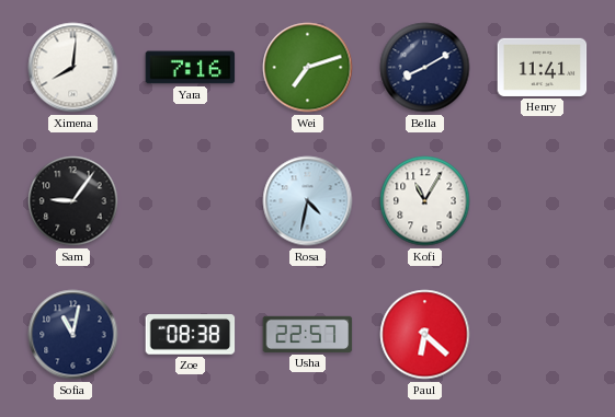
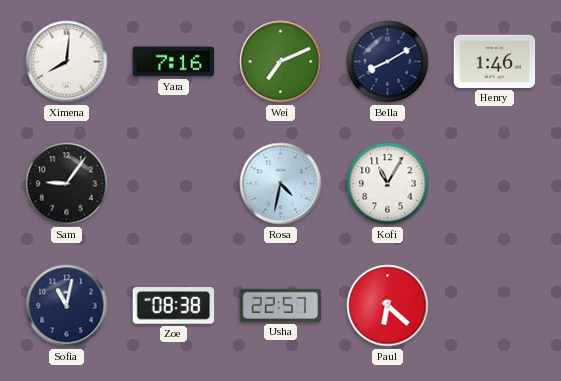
Wei: 7:12 -> 7:11
Henry: 11:41 -> 1:46
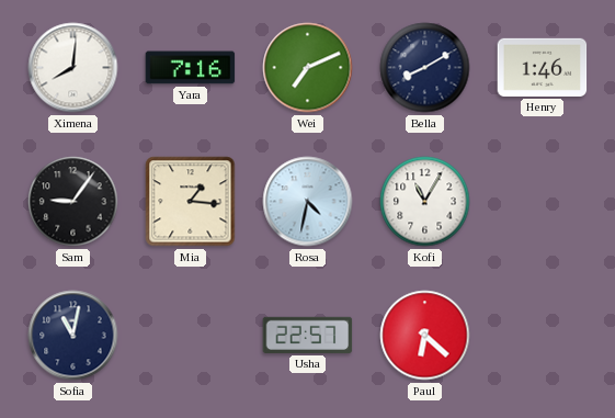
Mia: none -> 1:16
Zoe: 08:38 -> none
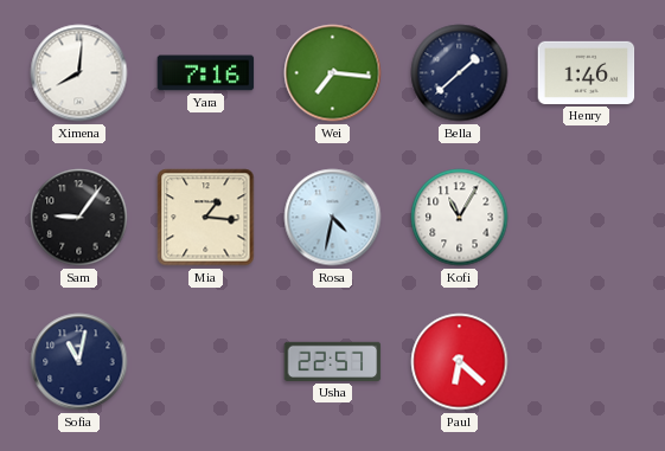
Wei: 7:11 -> 7:16
Bella: 8:10 -> 1:38
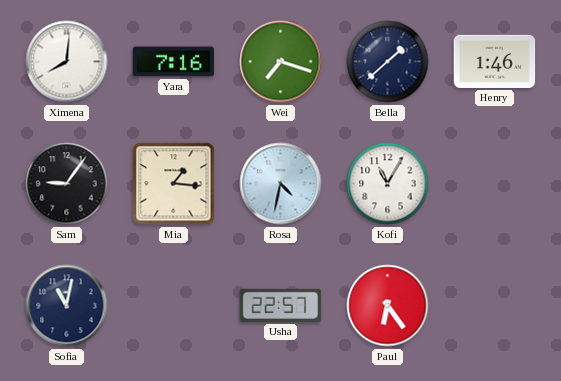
Wei: 7:16 -> 7:18
Paul: 6:22 -> 6:24
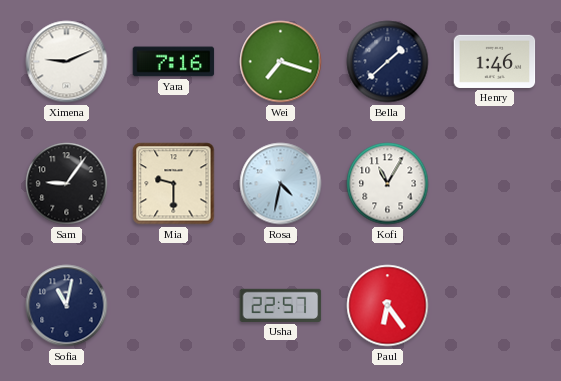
Ximena: 8:01 -> 9:11
Mia: 1:16 -> 9:30
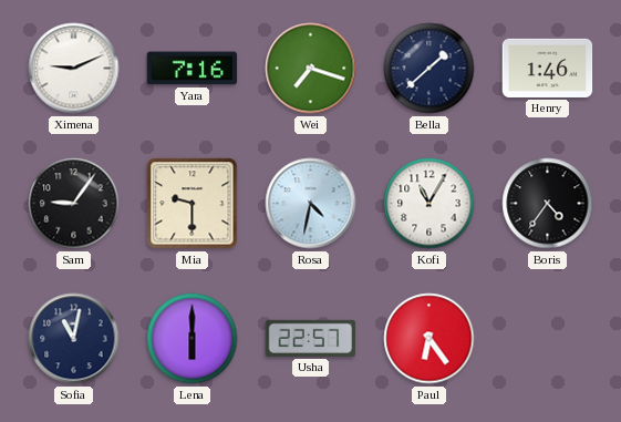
Boris: none -> 4:36
Lena: none -> 6:00
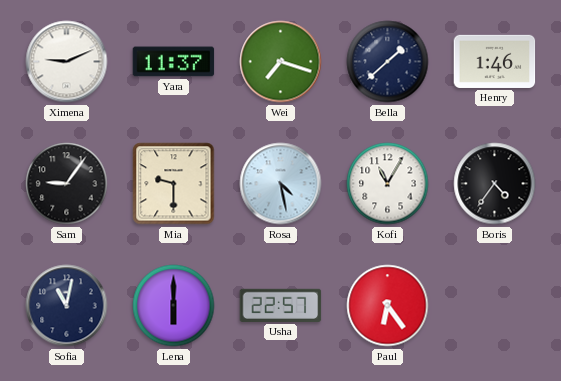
Yara: 7:16 -> 11:37
Rosa: 4:32 -> 4:28
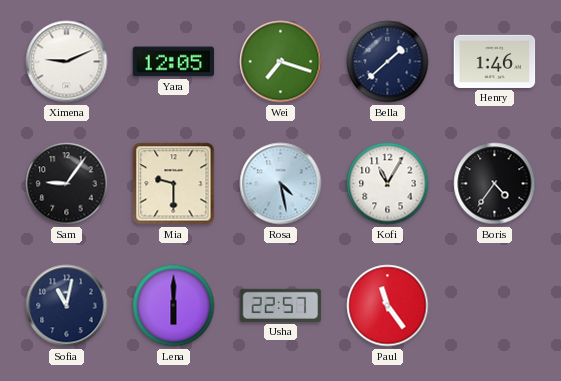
Yara: 11:37 -> 12:05
Paul: 6:24 -> 11:24
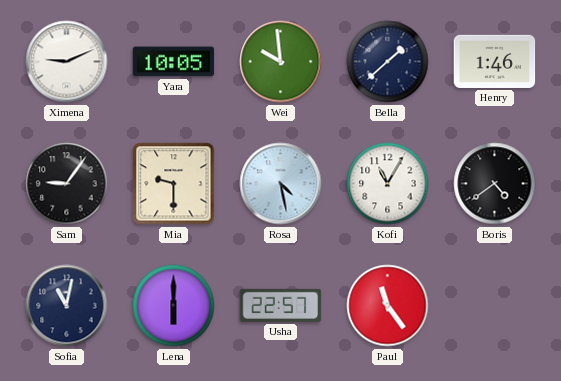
Yara: 12:05 -> 10:05
Wei: 7:18 -> 9:59
Boris: 4:36 -> 4:39
